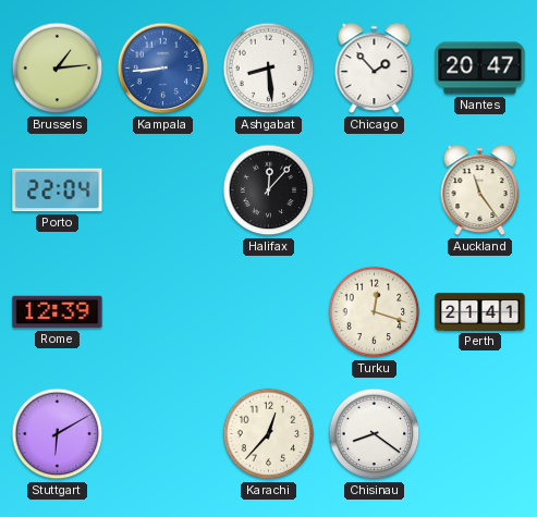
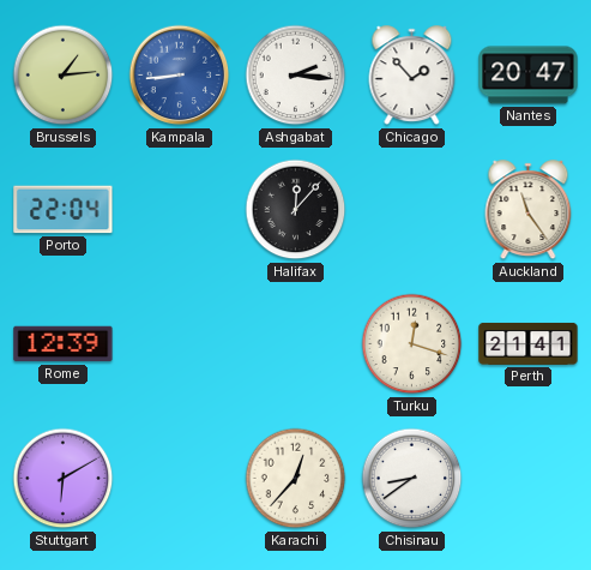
Ashgabat: 8:29 -> 2:16
Chisinau: 8:21 -> 8:39
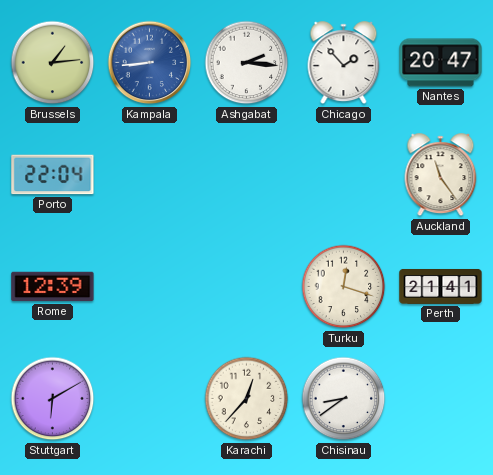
Halifax: 12:07 -> none
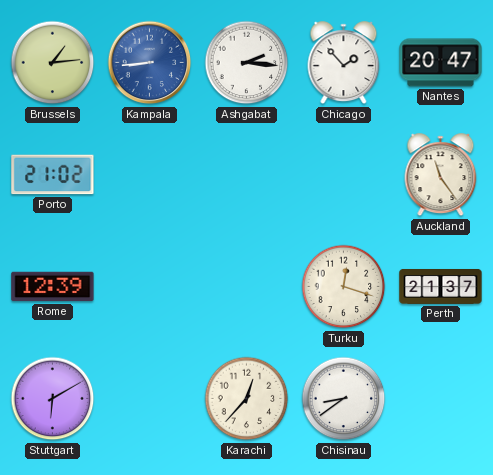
Porto: 22:04 -> 21:02
Perth: 21:41 -> 21:37
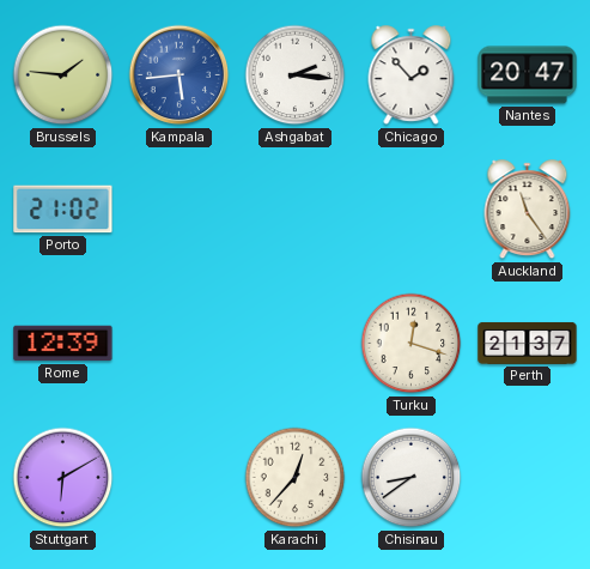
Brussels: 1:14 -> 1:46
Kampala: 8:44 -> 5:44
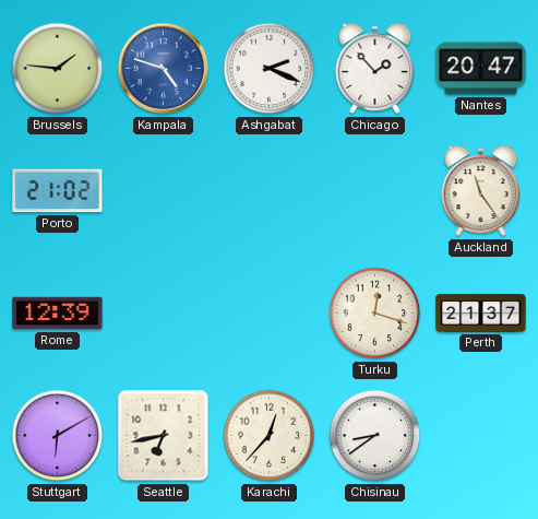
Kampala: 5:44 -> 4:48
Ashgabat: 2:16 -> 2:19
Seattle: none -> 6:43
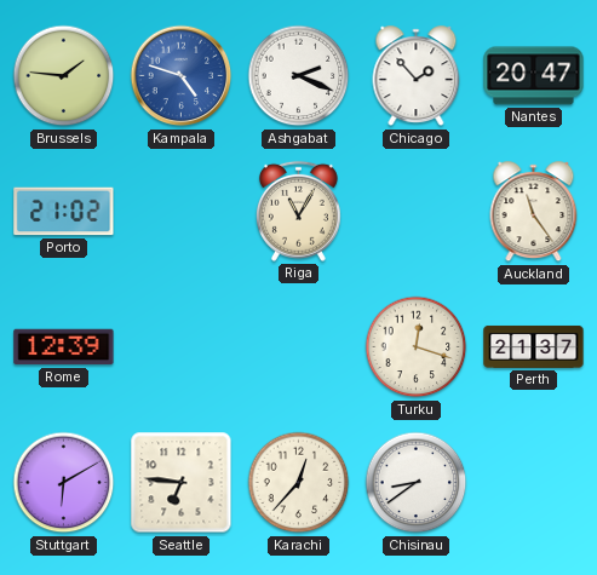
Riga: none -> 11:05
Seattle: 6:43 -> 6:46
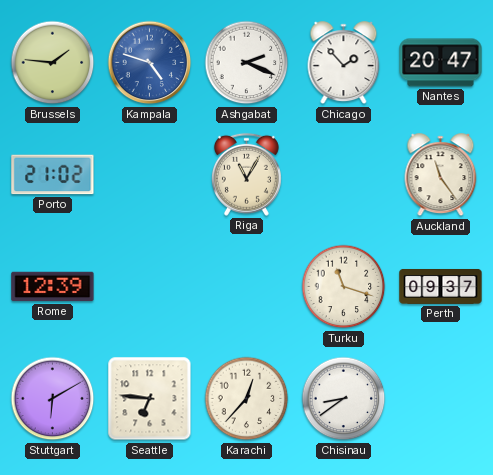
Turku: 12:18 -> 11:18
Perth: 21:37 -> 09:37
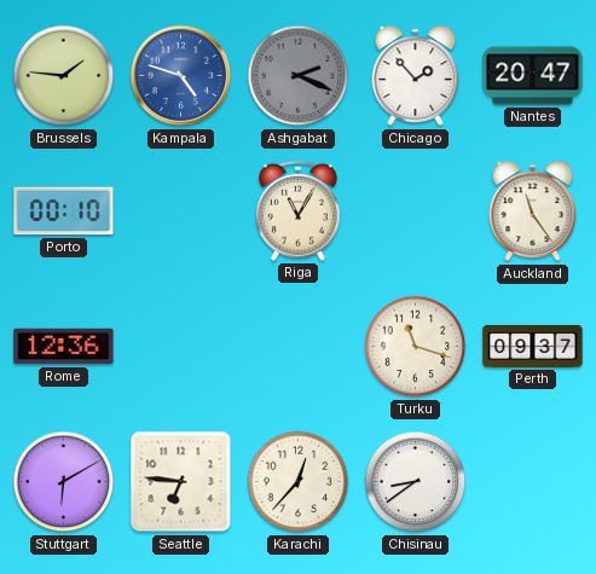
Ashgabat dial: white -> grey
Porto: 21:02 -> 00:10
Rome: 12:39 -> 12:36
